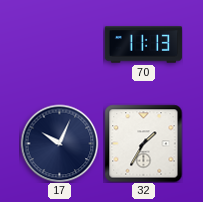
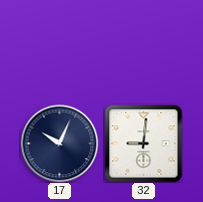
70: 11:13 -> none
32: 1:35 -> 9:01
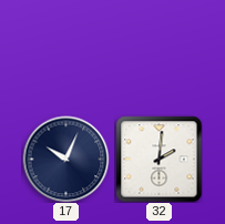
32: 9:01 -> 2:01
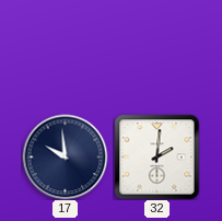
17: 10:04 -> 9:59
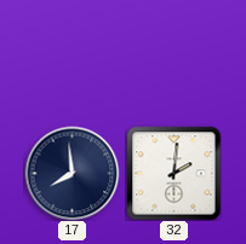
17: 9:59 -> 7:59
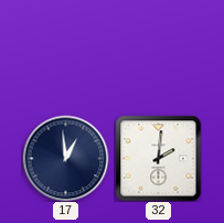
17: 7:59 -> 12:59
